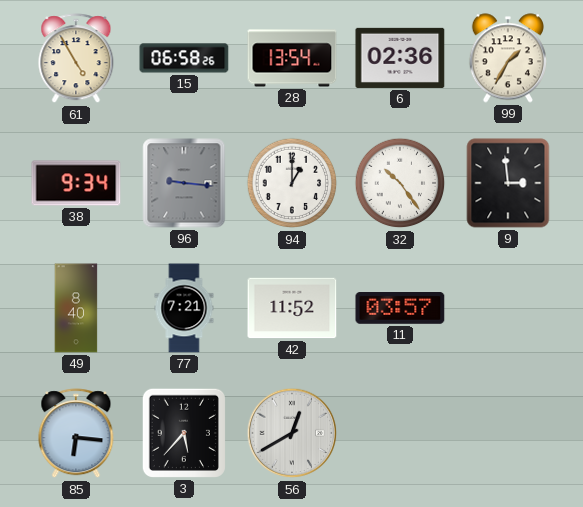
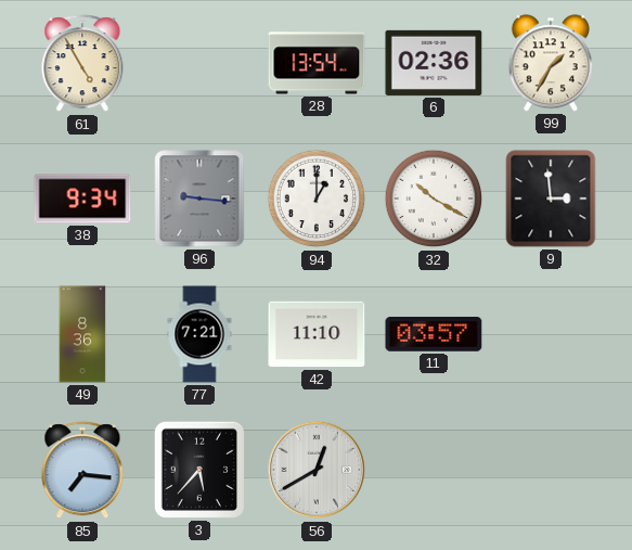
15: 06:58 -> none
32: 10:24 -> 10:20
49: 8:40 -> 8:36
42: 11:52 -> 11:10
85: 6:16 -> 7:16
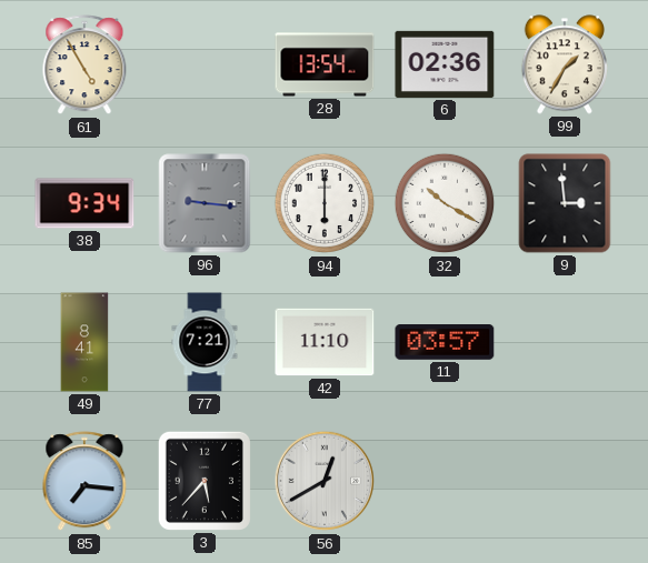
94: 1:00 -> 6:00
49: 8:36 -> 8:41
